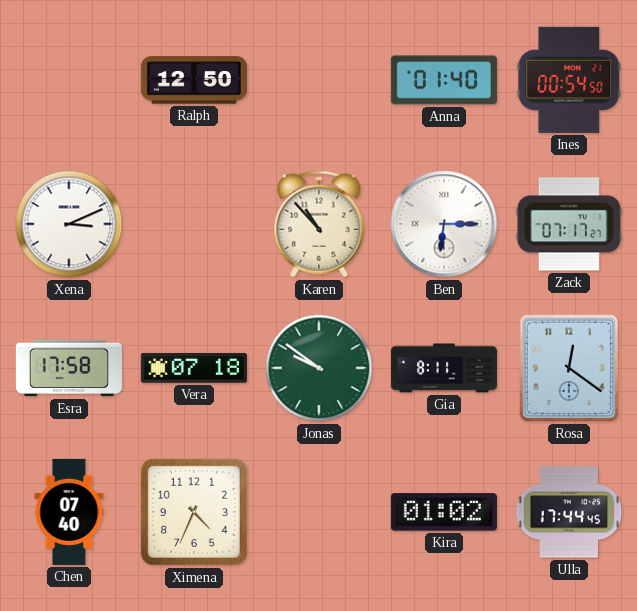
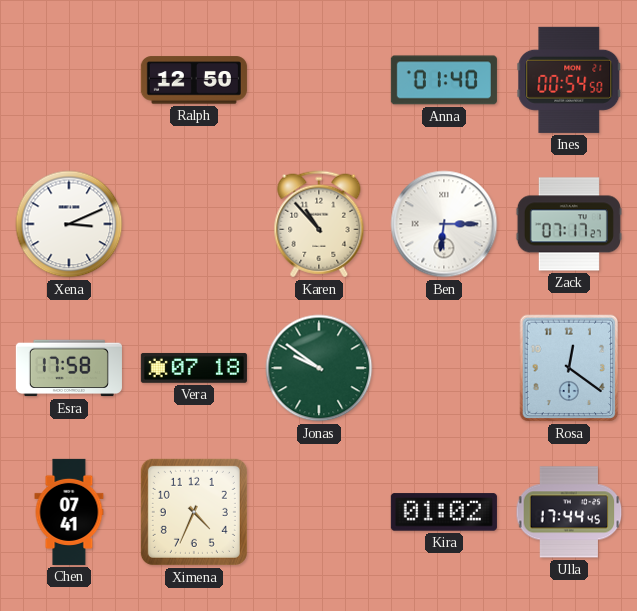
Gia: 8:11 -> none
Chen: 07:40 -> 07:41
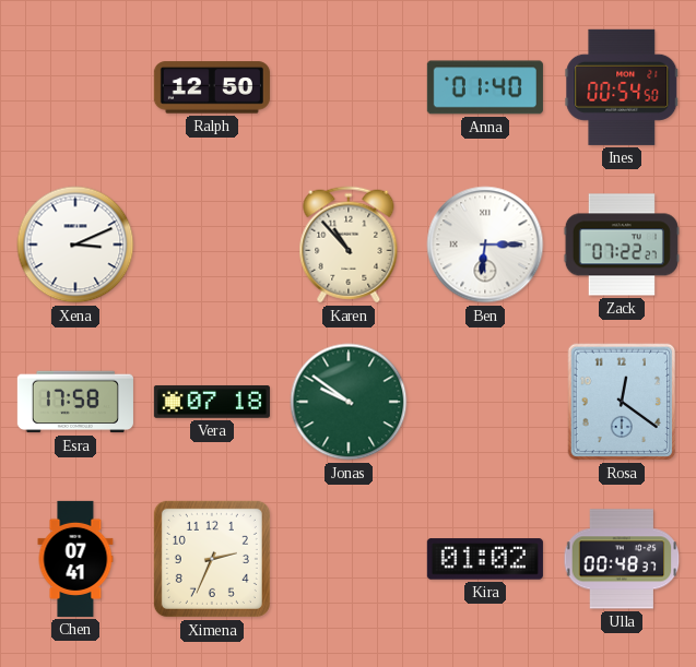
Zack: 07:17 -> 07:22
Ximena: 4:34 -> 2:34
Ulla: 17:44 -> 00:48
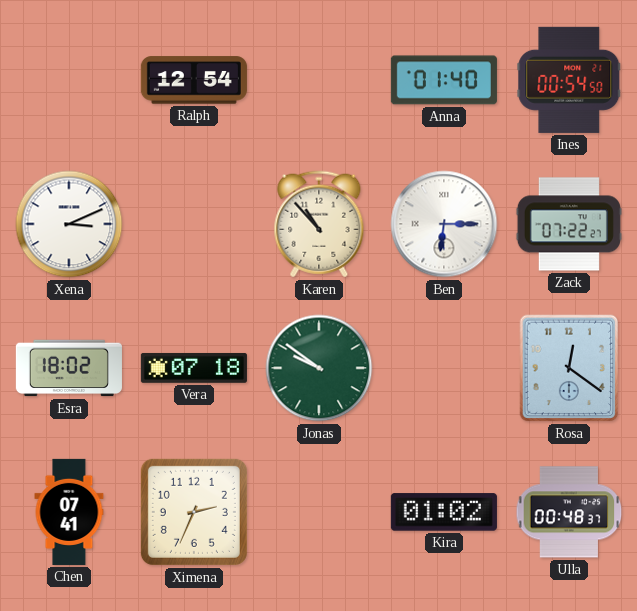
Ralph: 12:50 -> 12:54
Esra: 17:58 -> 18:02
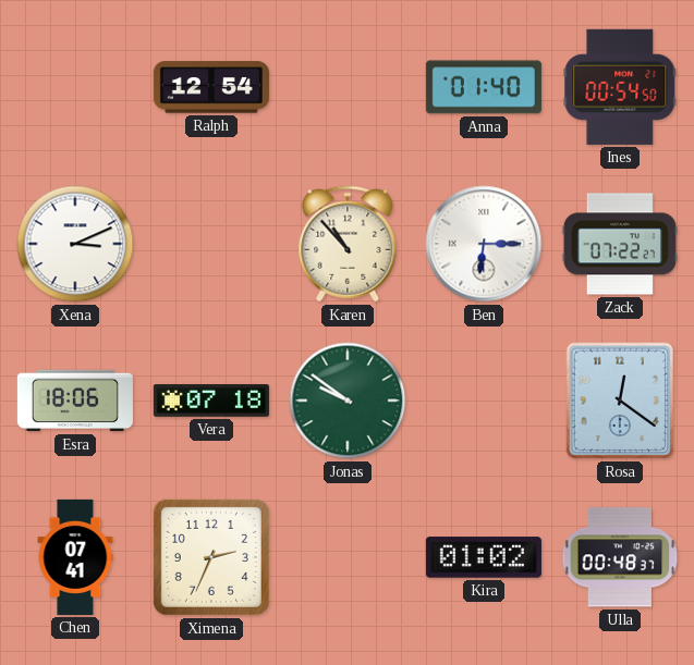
Esra: 18:02 -> 18:06
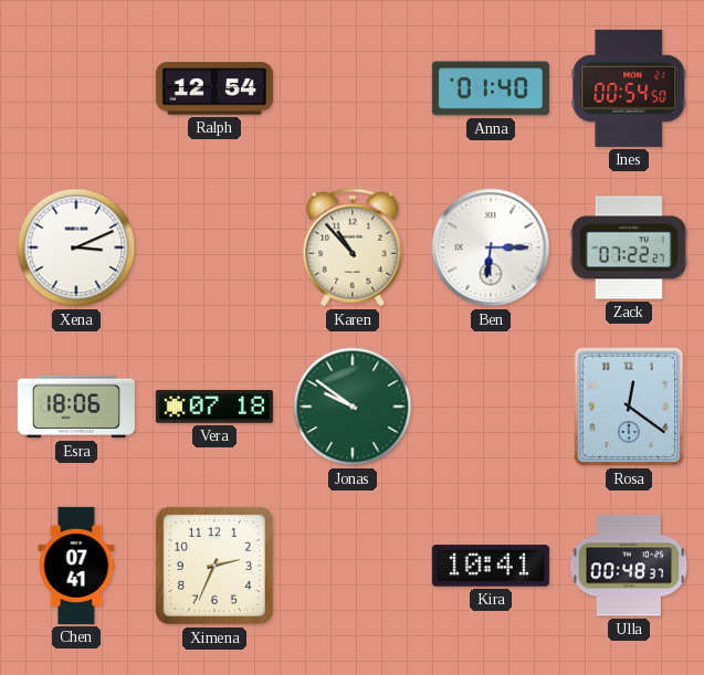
Kira: 01:02 -> 10:41
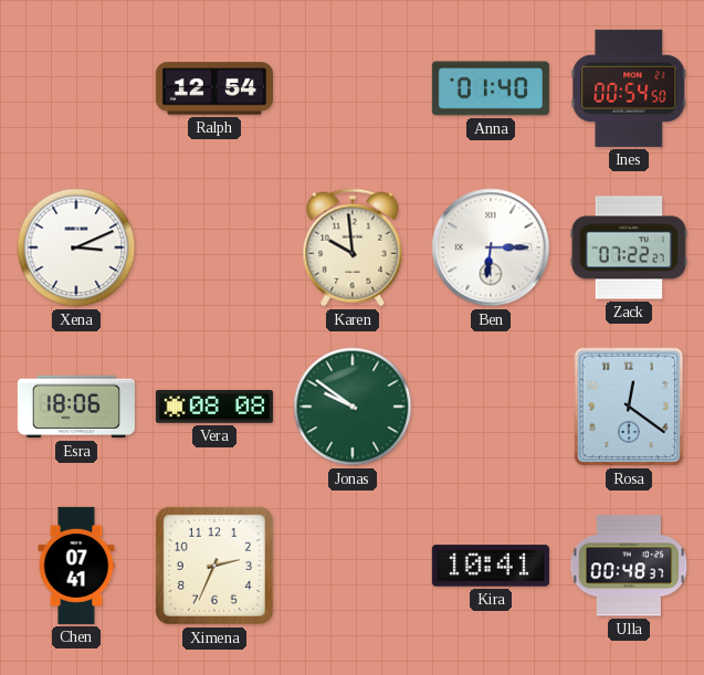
Karen: 10:53 -> 9:59
Vera: 07:18 -> 08:08
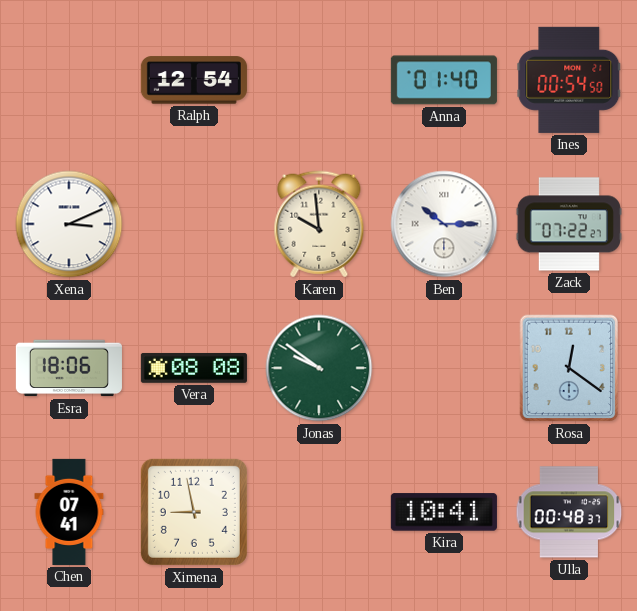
Ben: 6:15 -> 10:15
Ximena: 2:34 -> 8:58
